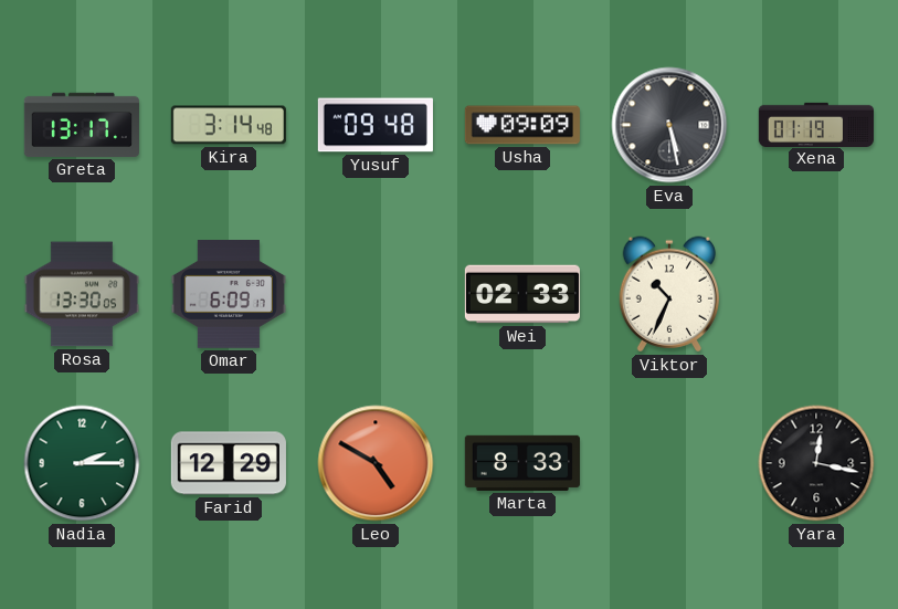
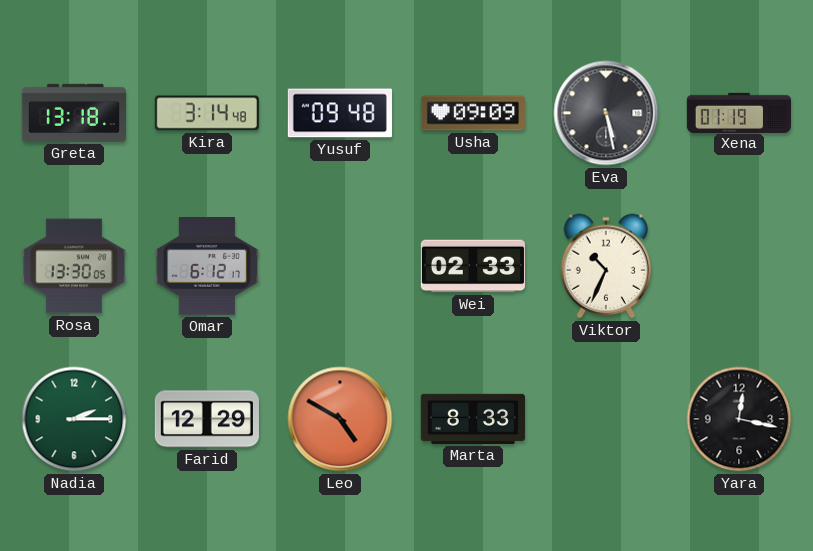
Greta: 13:17 -> 13:18
Omar: 6:09 -> 6:12
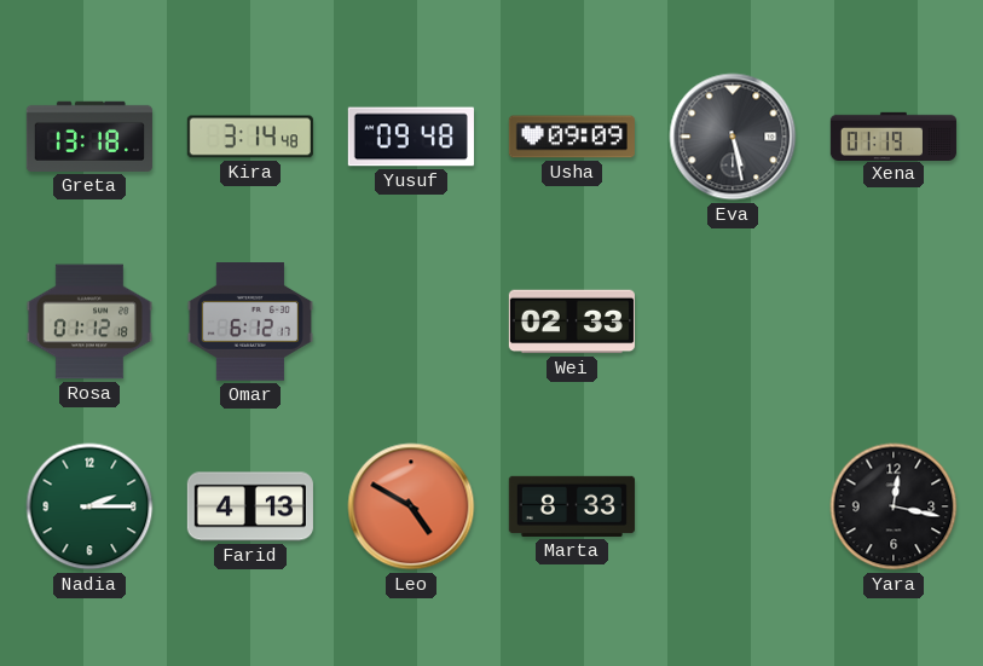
Rosa: 13:30 -> 01:12
Viktor: 10:34 -> none
Farid: 12:29 -> 4:13
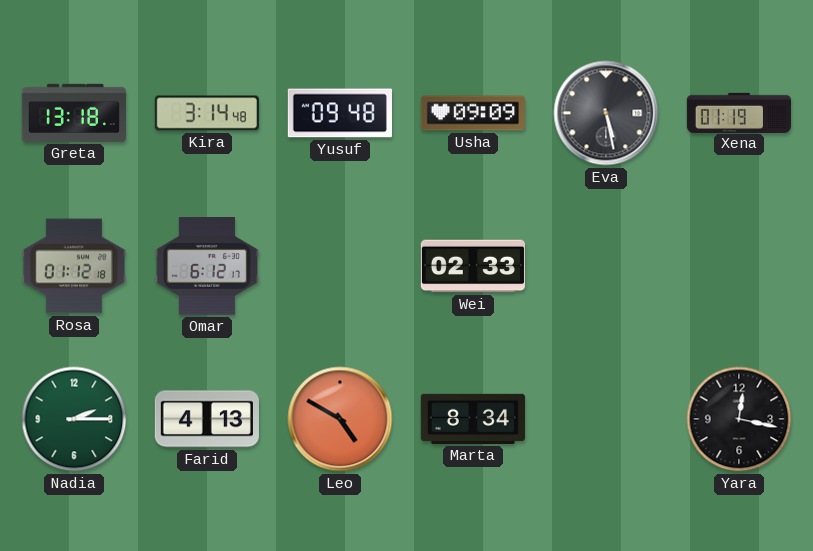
Marta: 8:33 -> 8:34
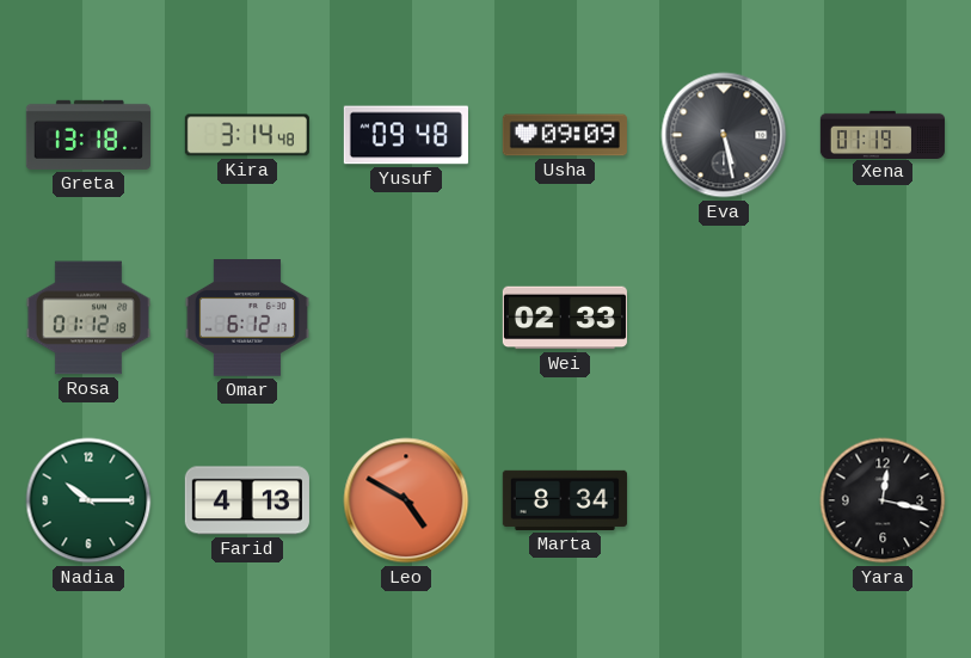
Nadia: 2:15 -> 10:15
